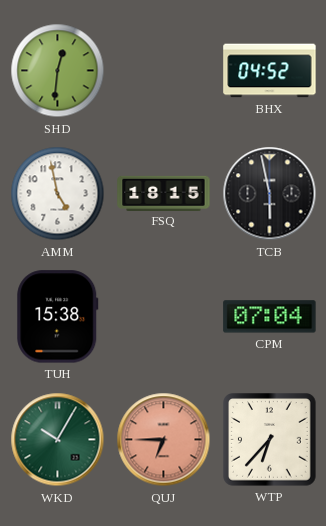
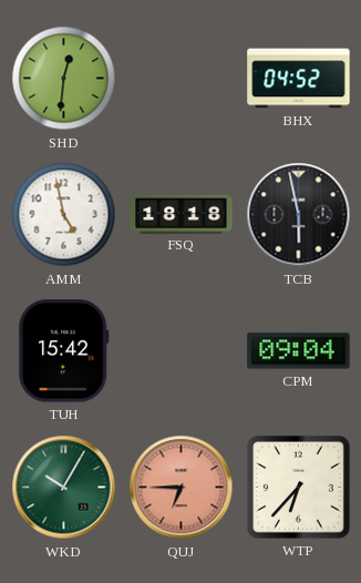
FSQ: 18:15 -> 18:18
TUH: 15:38 -> 15:42
CPM: 07:04 -> 09:04
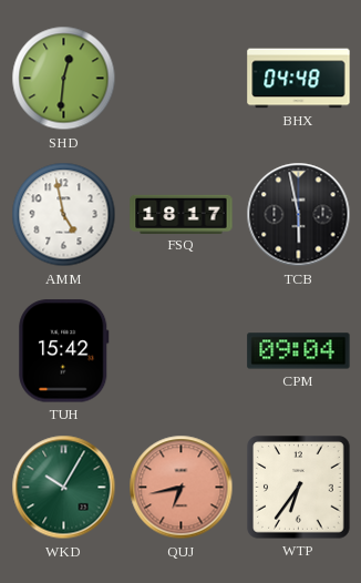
BHX: 04:52 -> 04:48
FSQ: 18:18 -> 18:17
QUJ: 6:45 -> 6:43
WTP: 6:37 -> 6:36
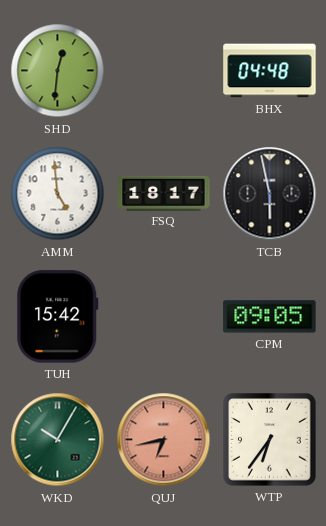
AMM: 4:58 -> 4:59
CPM: 09:04 -> 09:05
